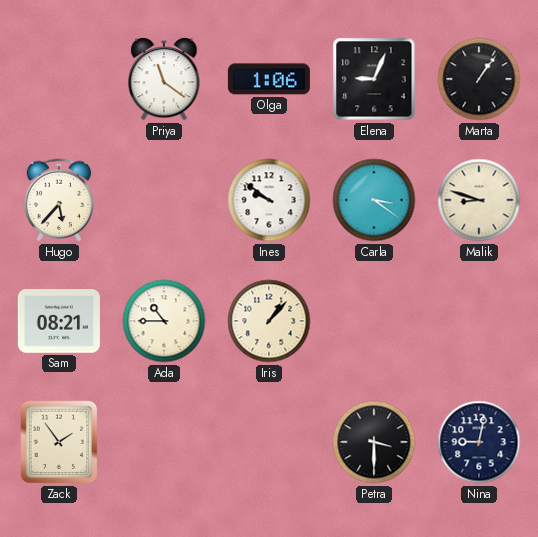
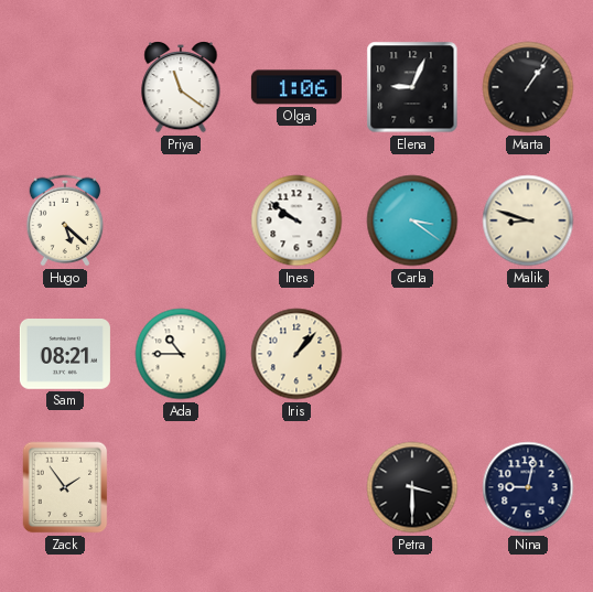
Hugo: 5:37 -> 5:22
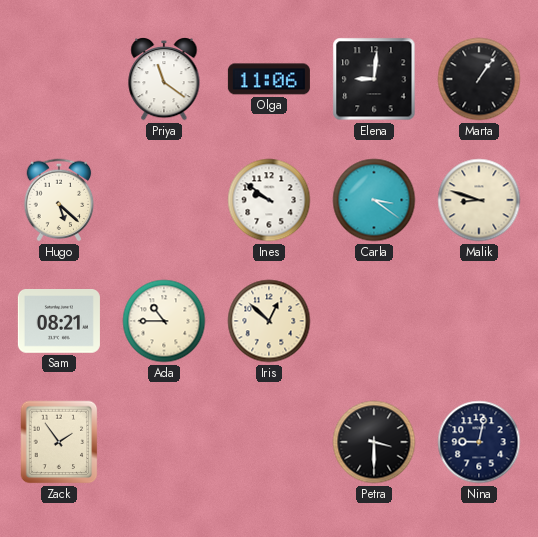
Olga: 1:06 -> 11:06
Elena: 9:04 -> 9:01
Iris: 1:07 -> 12:52
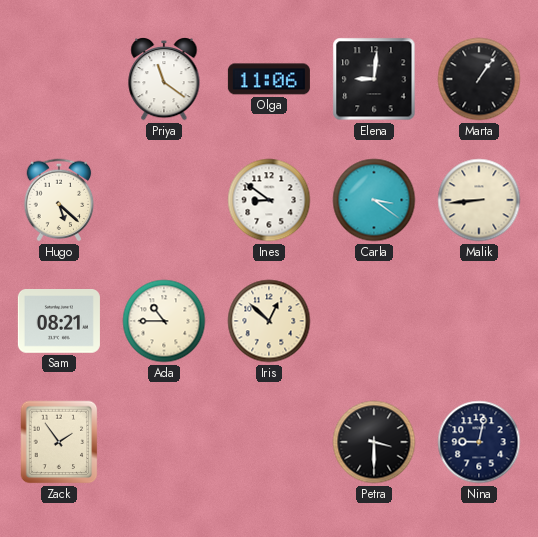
Ines: 9:51 -> 8:51
Malik: 8:48 -> 8:44
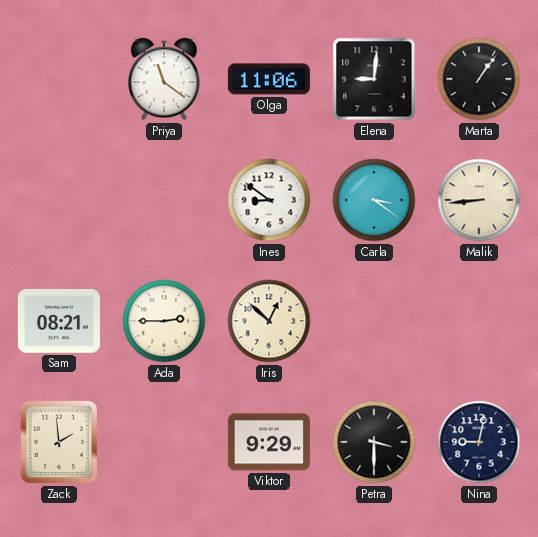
Hugo: 5:22 -> none
Ada: 10:45 -> 2:45
Zack: 1:54 -> 1:59
Viktor: none -> 9:29
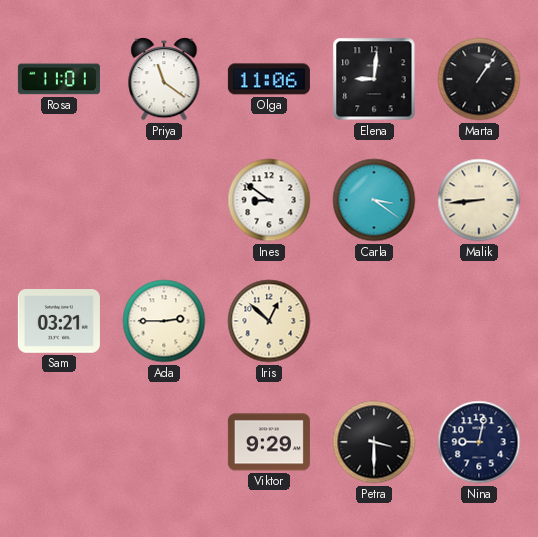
Rosa: none -> 11:01
Sam: 08:21 -> 03:21
Zack: 1:59 -> none
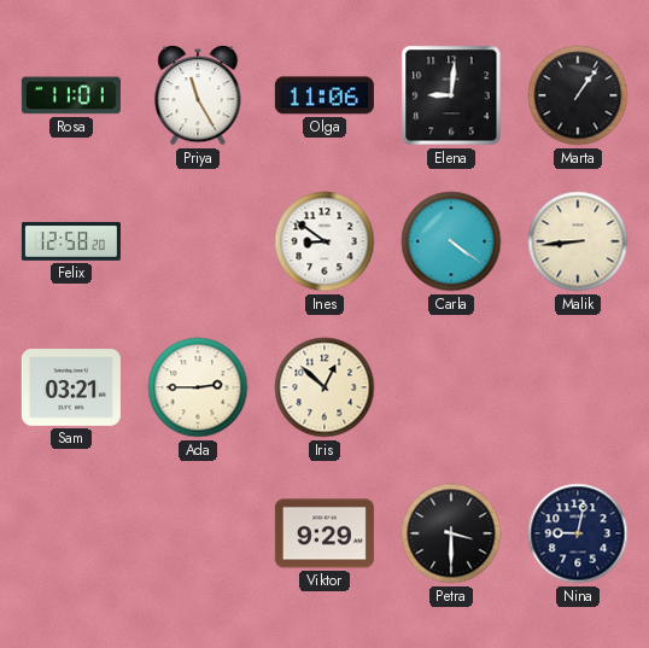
Priya: 11:21 -> 11:25
Felix: none -> 12:58
Carla: 3:21 -> 4:21
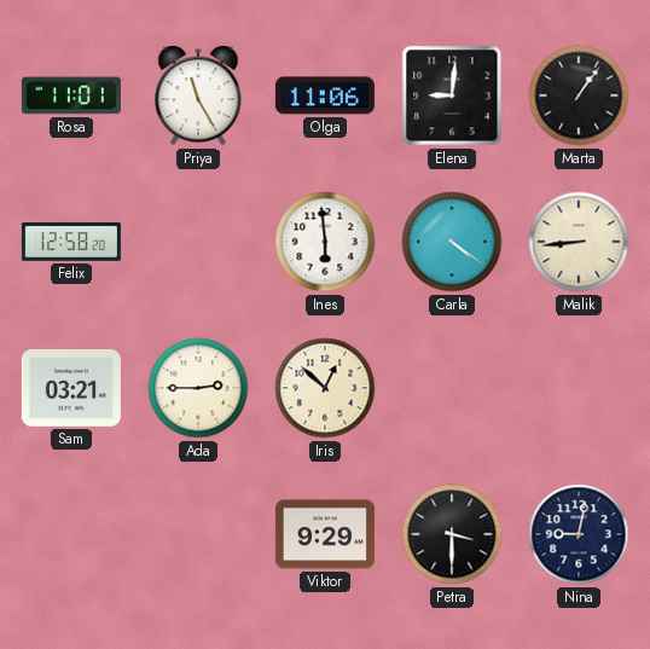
Ines: 8:51 -> 5:59
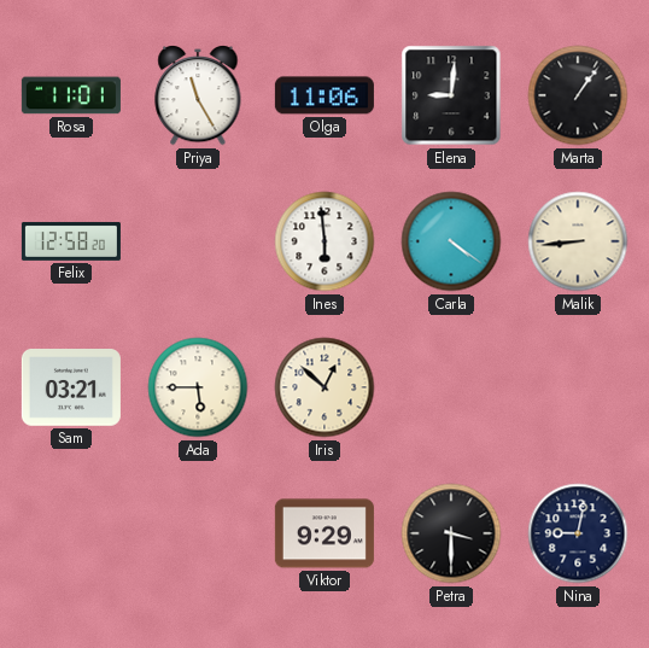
Ada: 2:45 -> 5:45
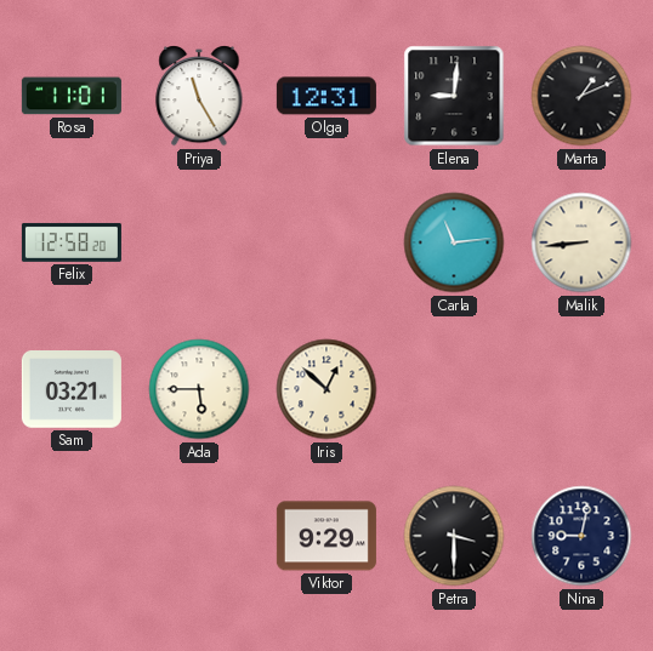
Olga: 11:06 -> 12:31
Marta: 1:06 -> 1:11
Ines: 5:59 -> none
Carla: 4:21 -> 11:14
